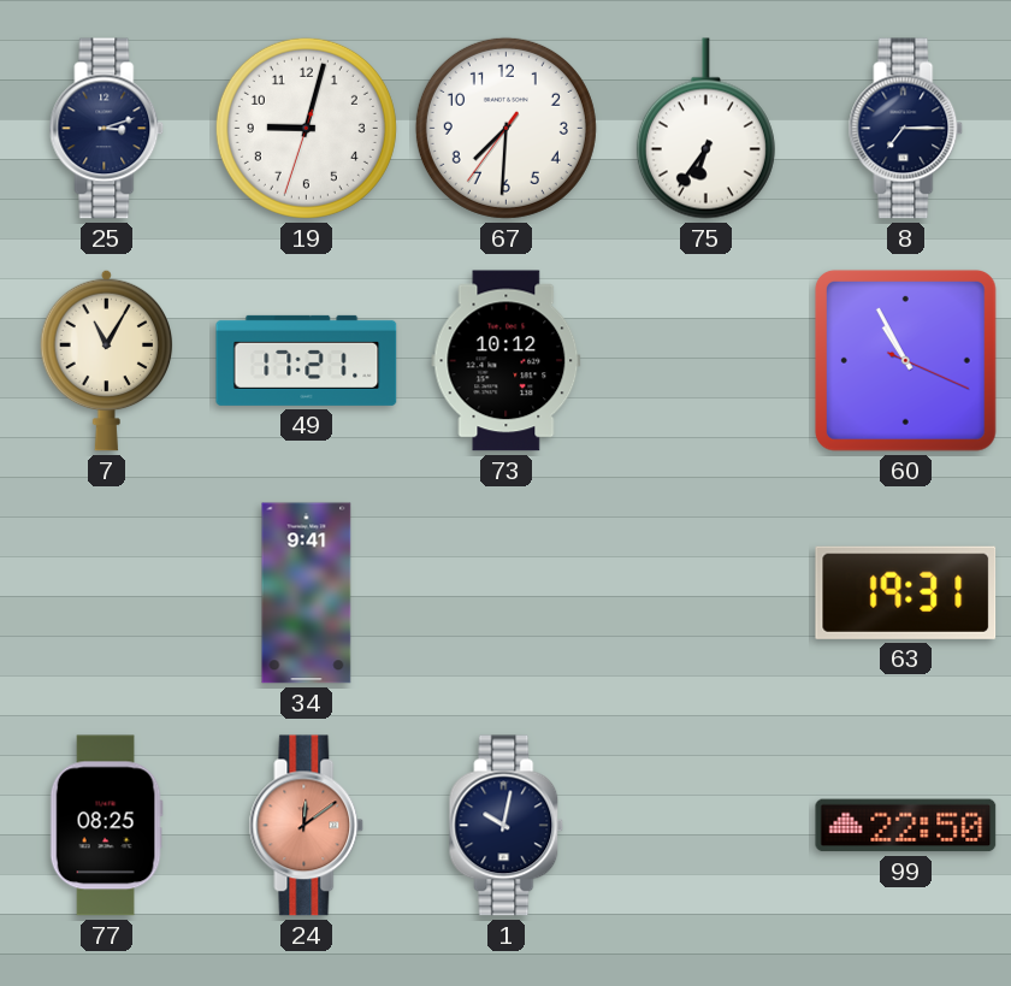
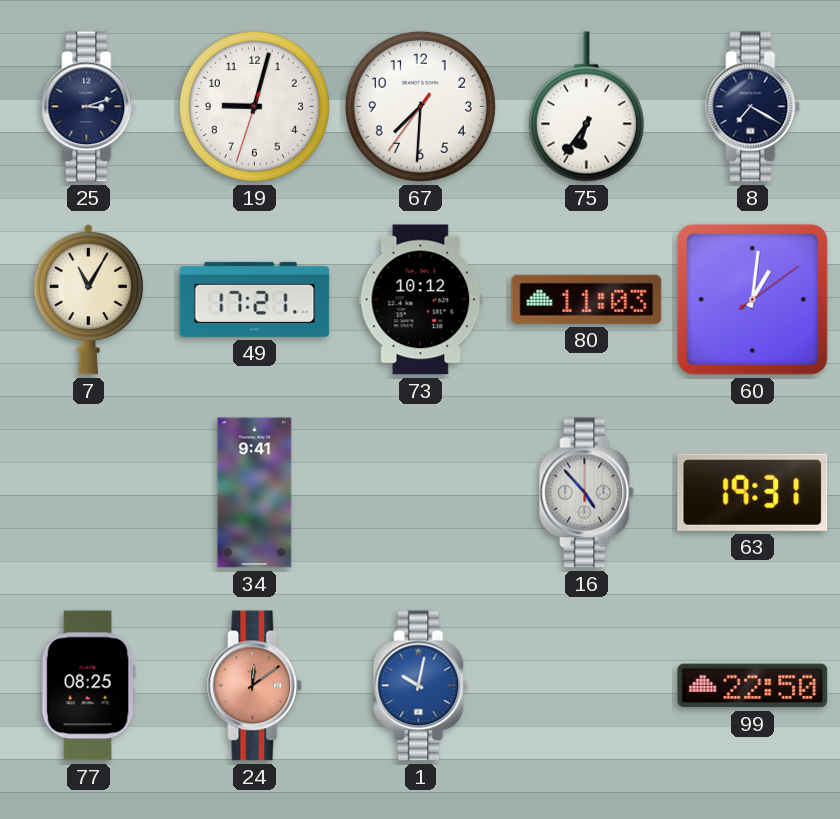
8: 7:15 -> 7:20
80: none -> 11:03
60: 10:55 -> 1:01
16: none -> 4:53
1 dial: navy -> blue
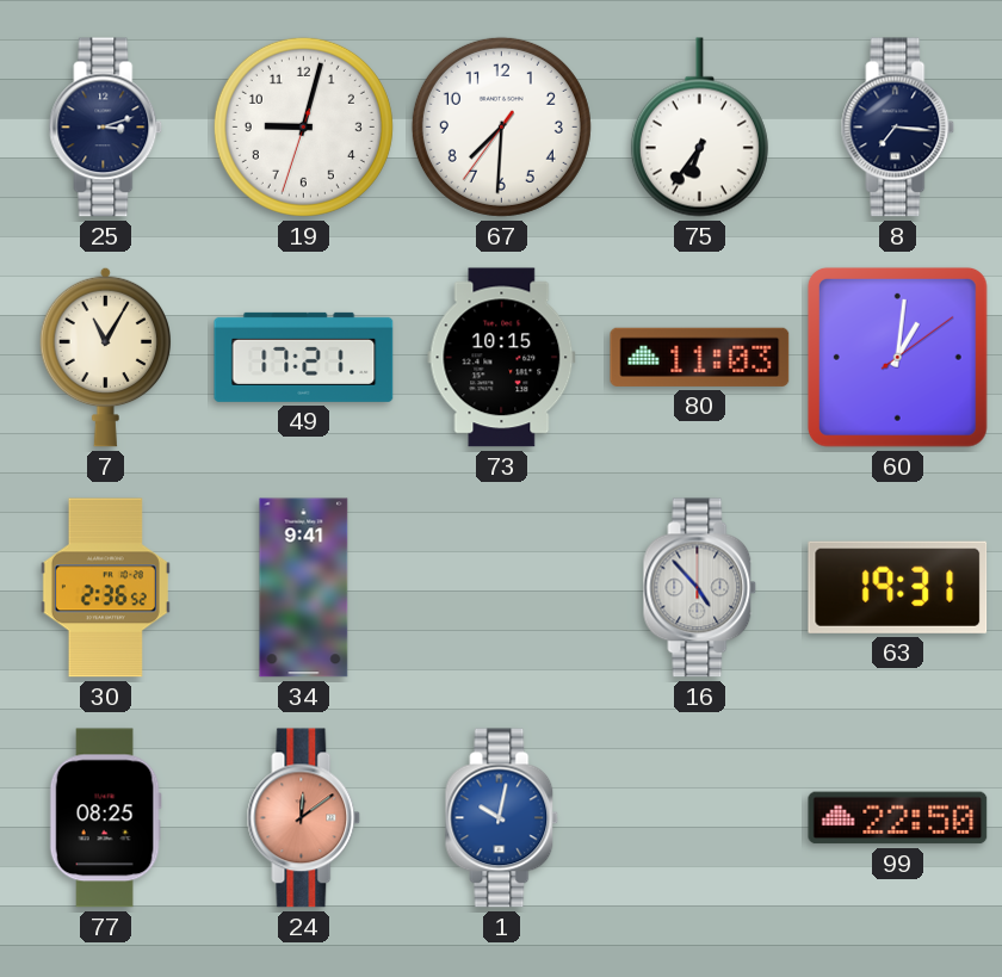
8: 7:20 -> 7:16
73: 10:12 -> 10:15
30: none -> 2:36
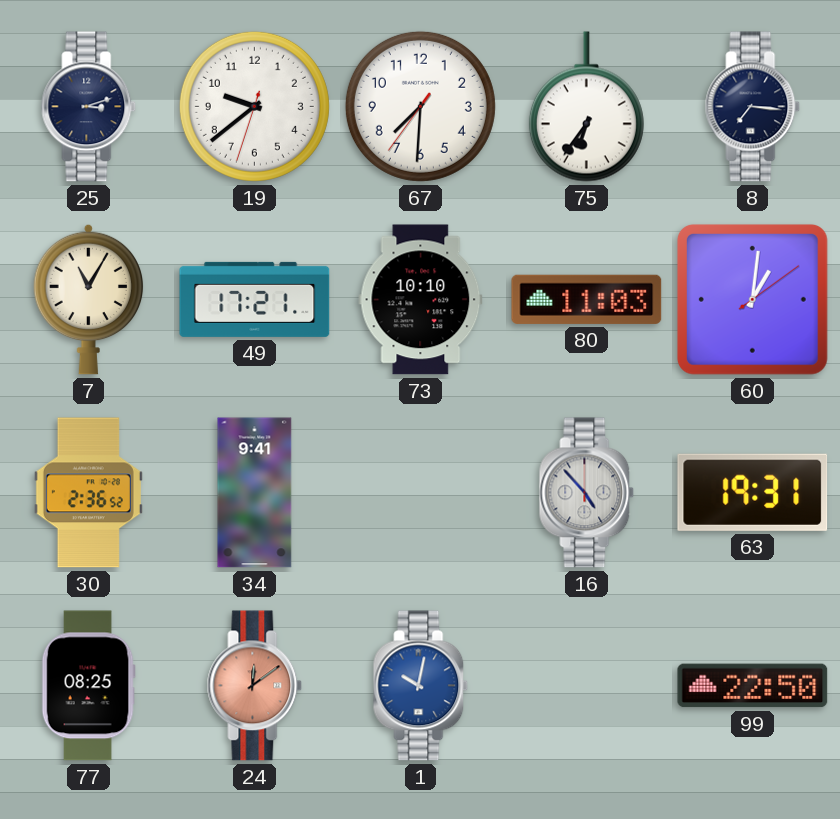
19: 9:02 -> 9:38
73: 10:15 -> 10:10
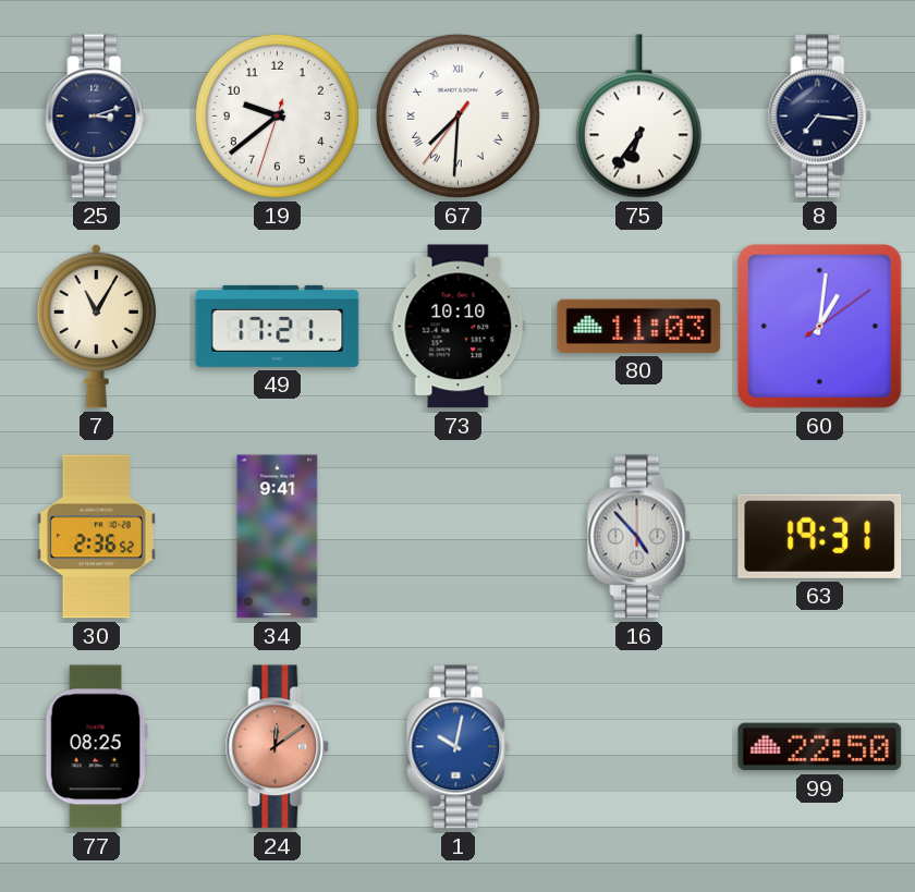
67 numerals: Arabic -> Roman
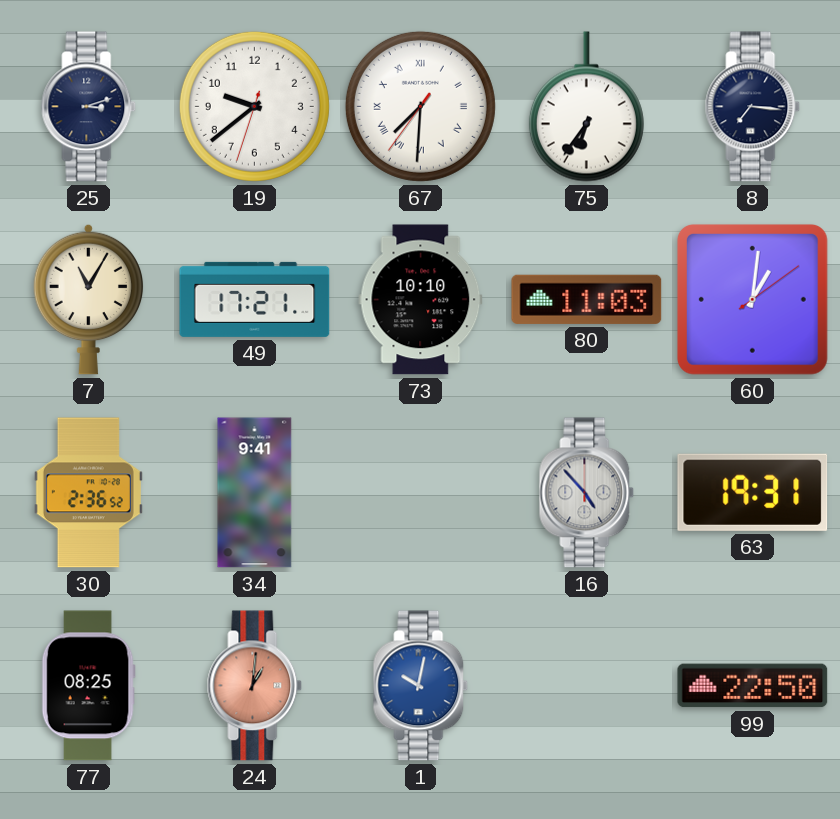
24: 12:09 -> 1:01
